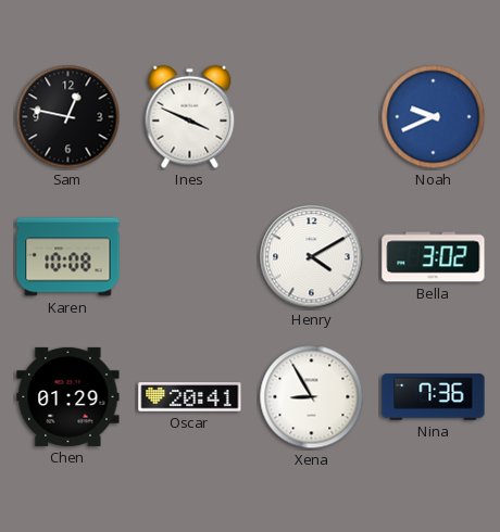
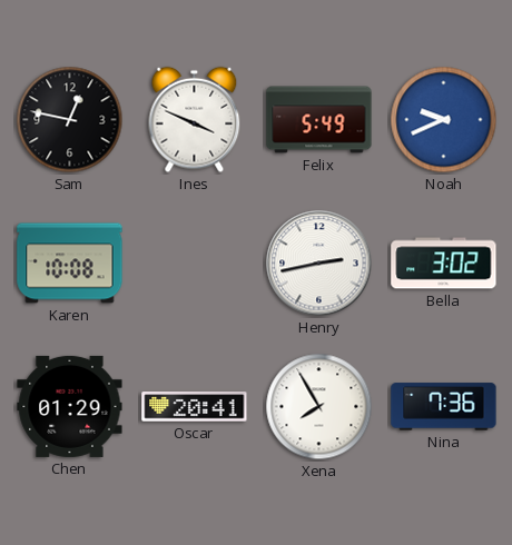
Felix: none -> 5:49
Henry: 4:10 -> 2:43
Xena: 8:55 -> 7:55
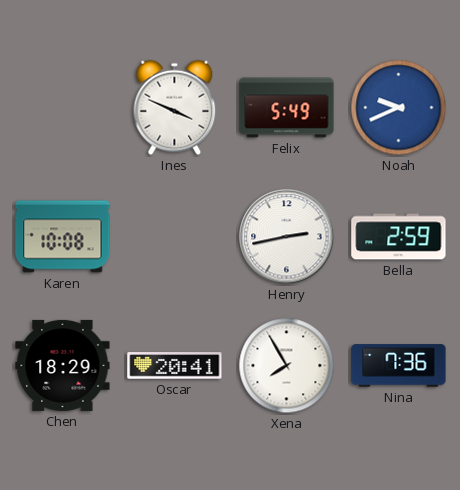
Sam: 12:47 -> none
Bella: 3:02 -> 2:59
Chen: 01:29 -> 18:29
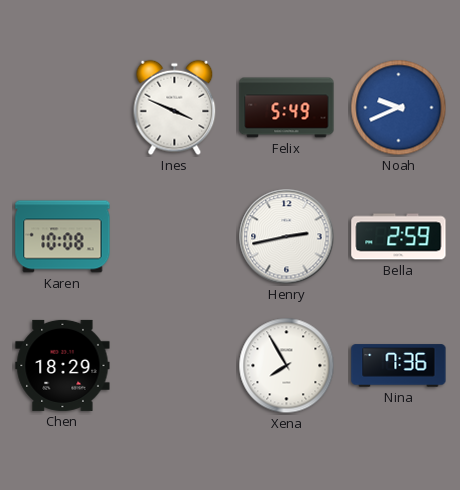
Oscar: 20:41 -> none
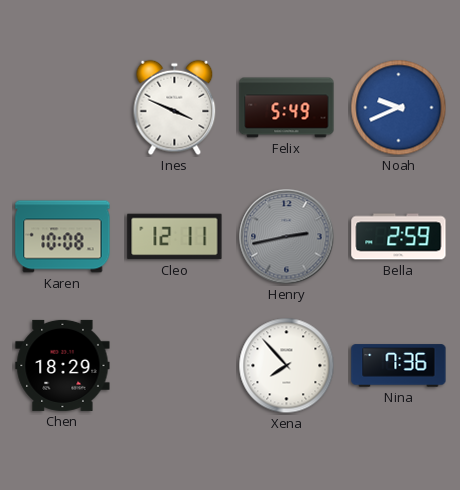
Cleo: none -> 12:11
Henry dial: white -> grey
Xena: 7:55 -> 7:53
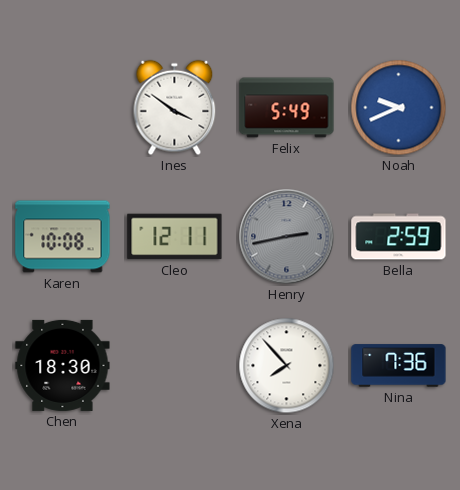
Ines: 3:49 -> 3:51
Chen: 18:29 -> 18:30
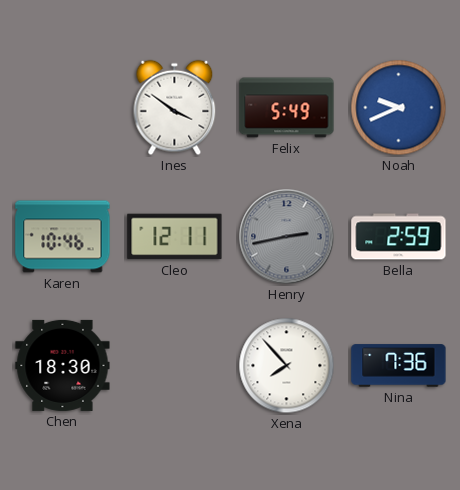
Karen: 10:08 -> 10:46
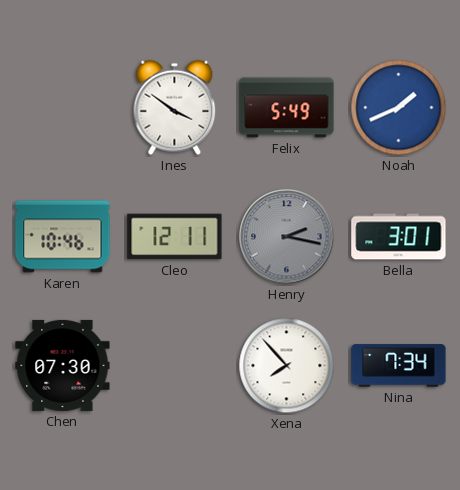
Noah: 9:41 -> 1:41
Henry: 2:43 -> 2:17
Bella: 2:59 -> 3:01
Chen: 18:30 -> 07:30
Nina: 7:36 -> 7:34
